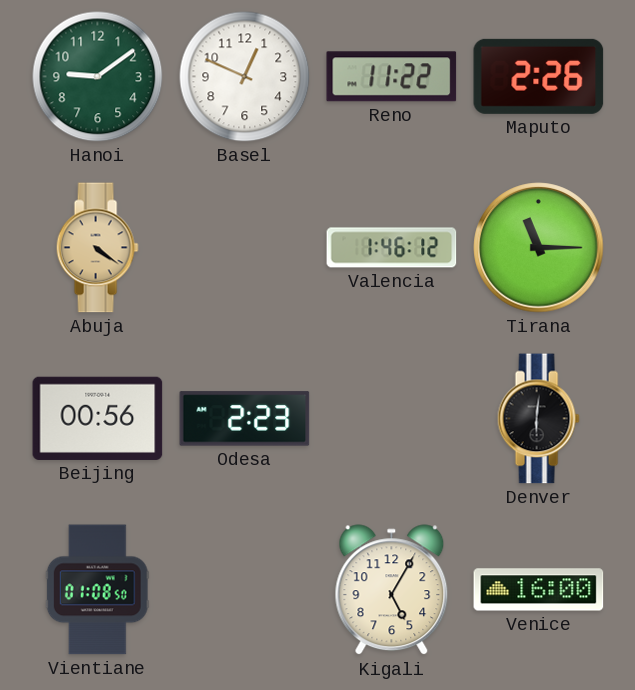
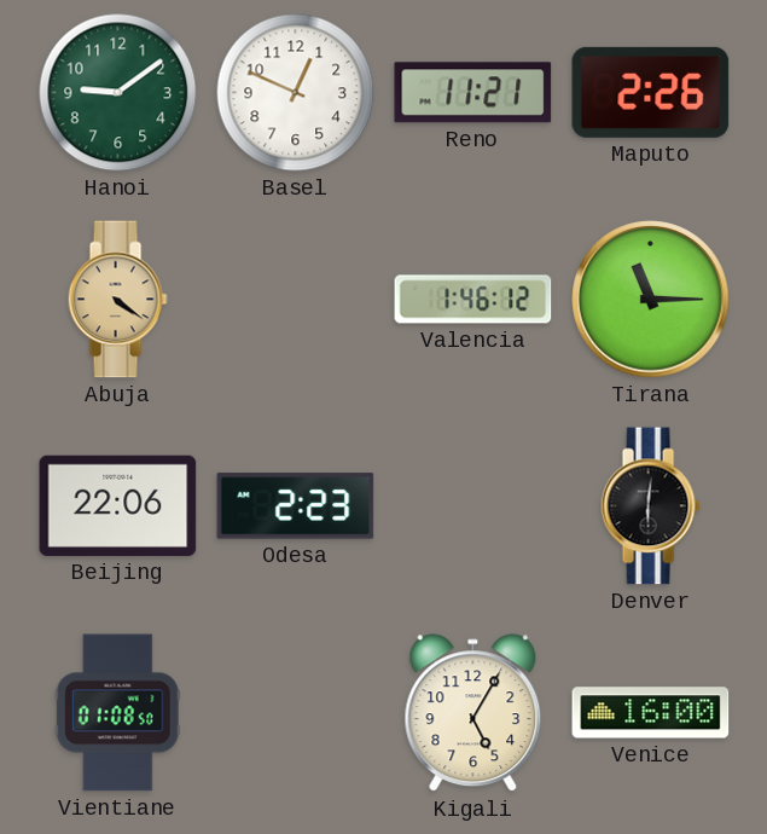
Reno: 11:22 -> 11:21
Beijing: 00:56 -> 22:06
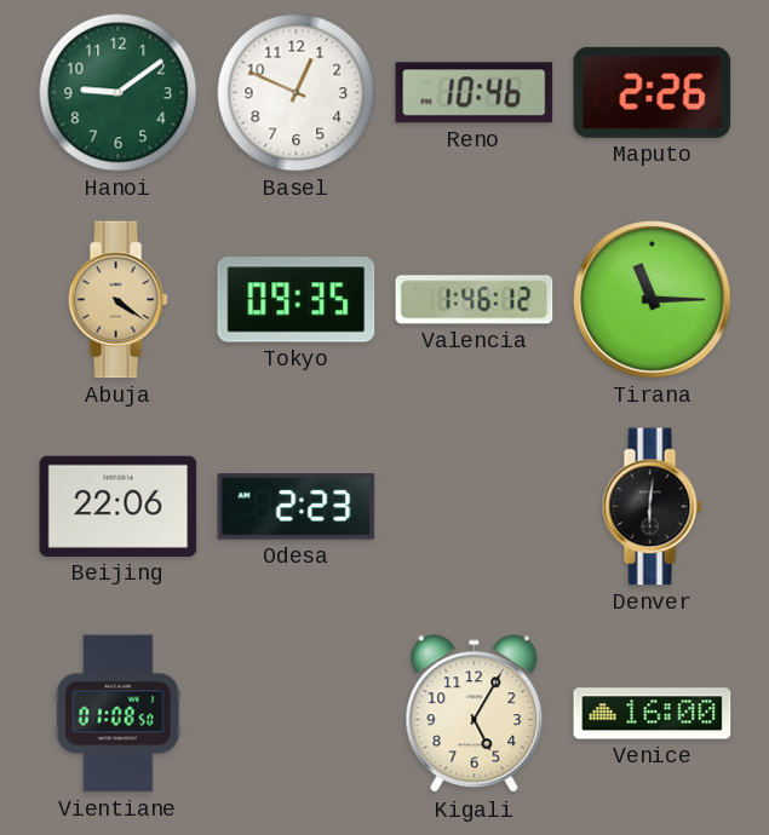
Reno: 11:21 -> 10:46
Tokyo: none -> 09:35
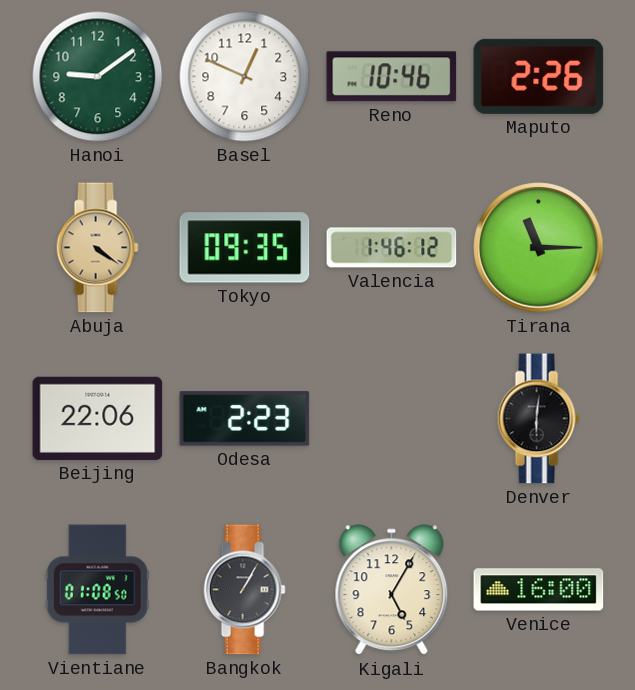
Bangkok: none -> 1:05
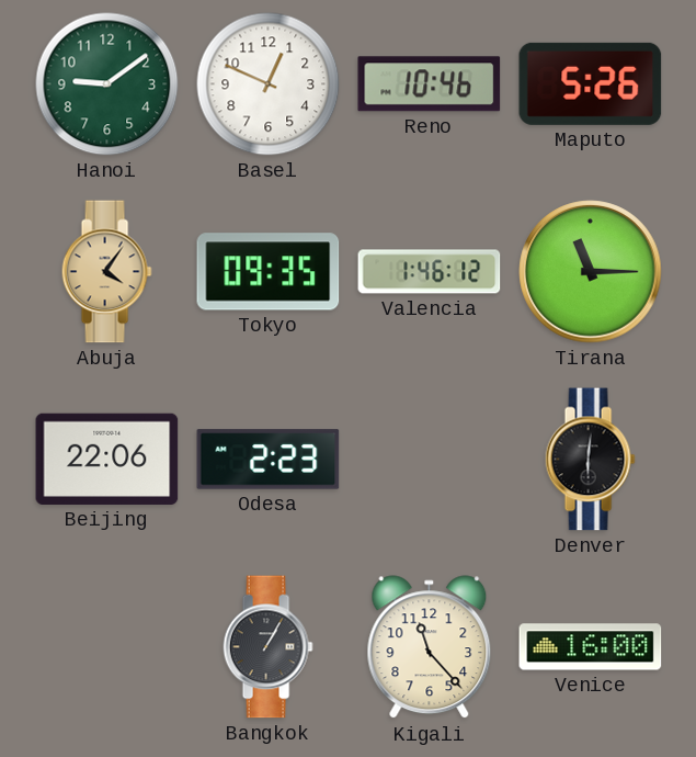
Maputo: 2:26 -> 5:26
Abuja: 4:21 -> 4:06
Vientiane: 01:08 -> none
Kigali: 5:05 -> 11:23
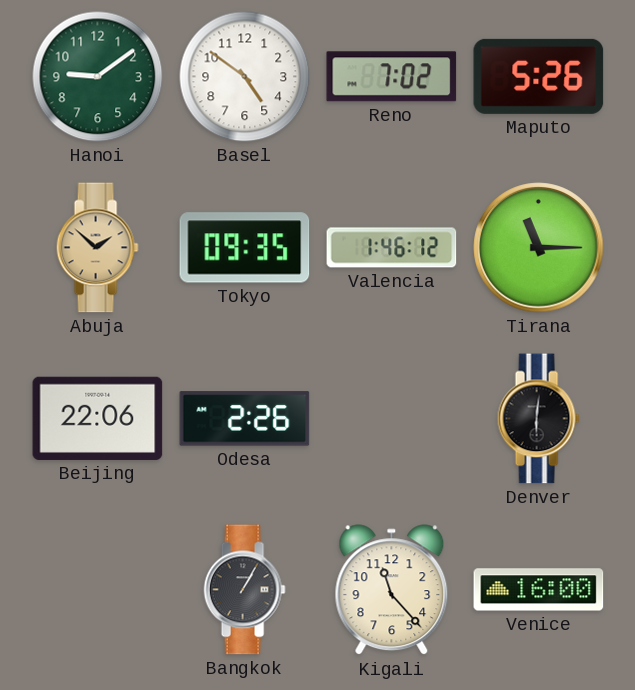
Basel: 12:49 -> 4:51
Reno: 10:46 -> 7:02
Abuja: 4:06 -> 1:52
Odesa: 2:23 -> 2:26
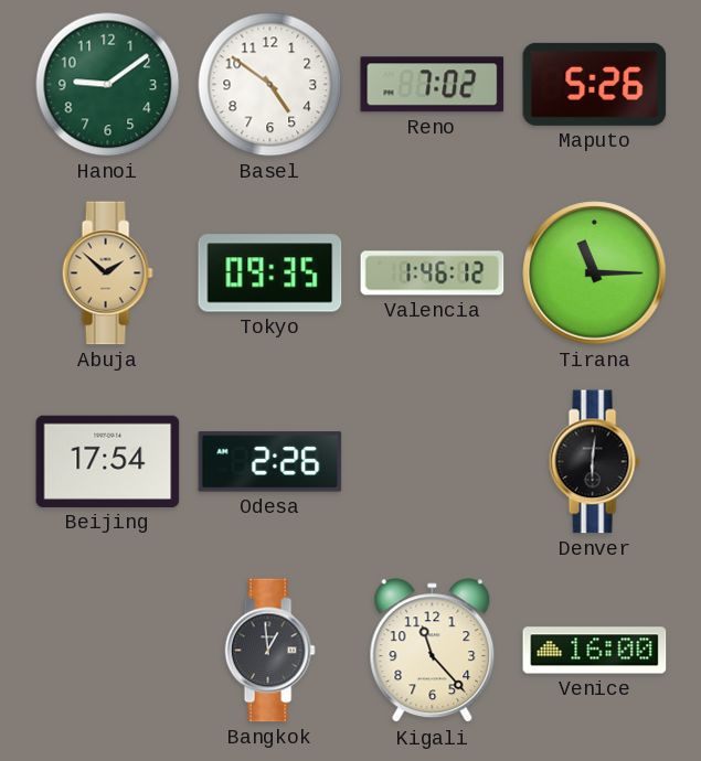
Beijing: 22:06 -> 17:54
Bangkok: 1:05 -> 12:59
